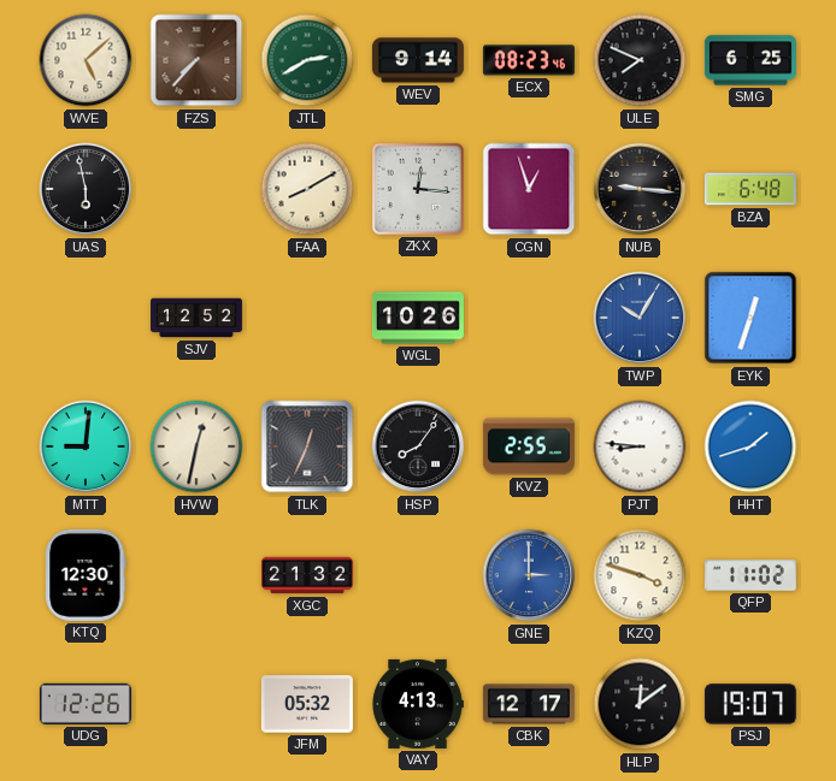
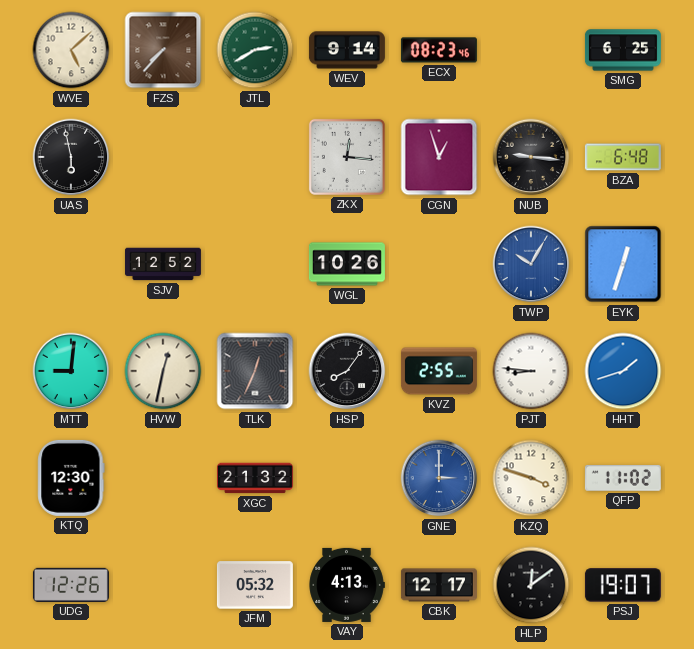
ULE: 7:49 -> none
FAA: 8:10 -> none
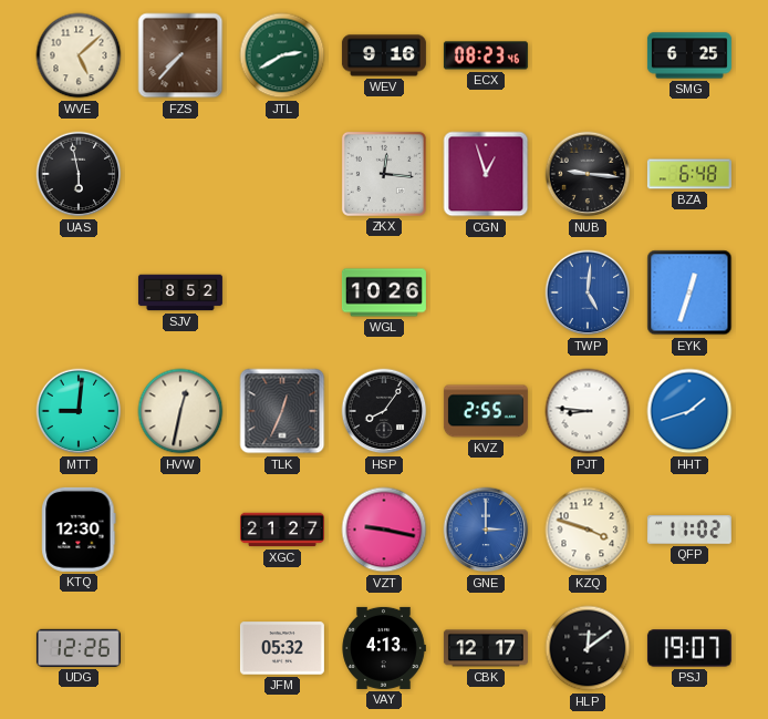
WEV: 9:14 -> 9:16
SJV: 12:52 -> 8:52
TWP: 10:05 -> 5:01
XGC: 21:32 -> 21:27
VZT: none -> 9:17
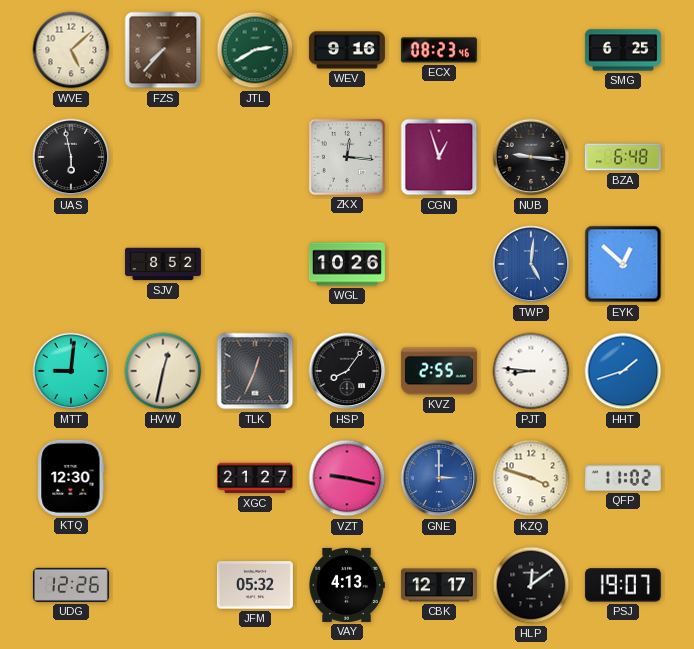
EYK: 12:33 -> 12:52
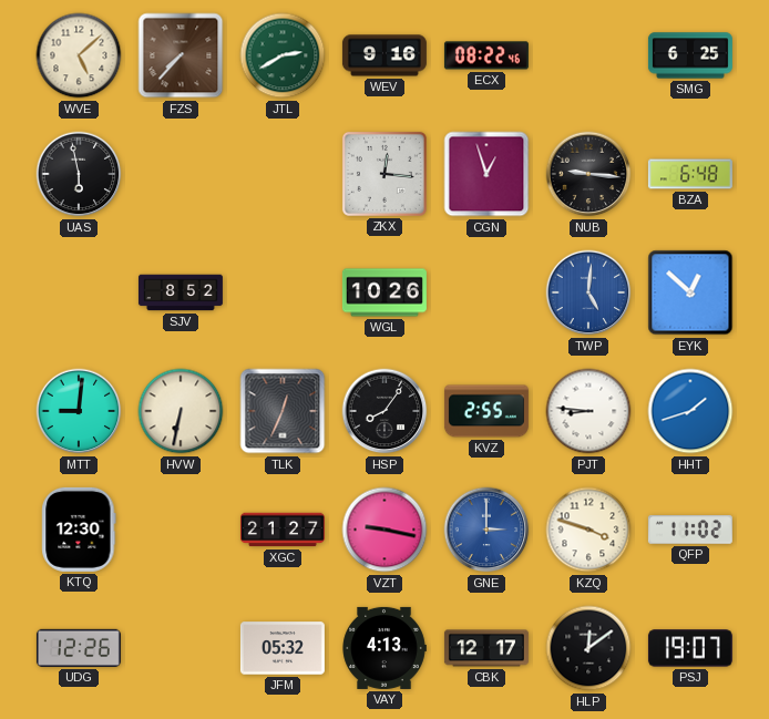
ECX: 08:23 -> 08:22
HVW: 12:32 -> 6:32
